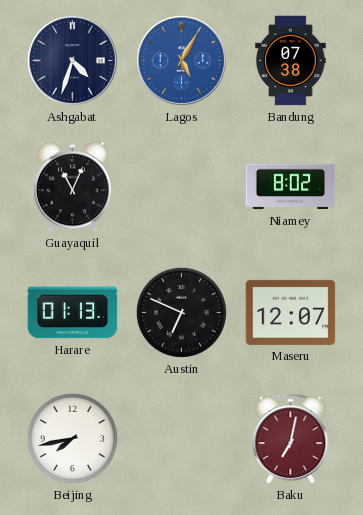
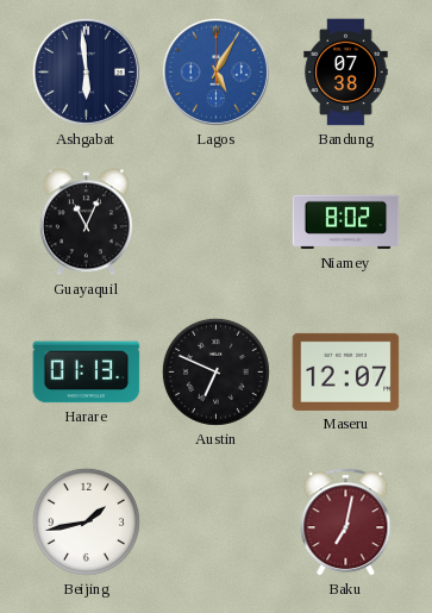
Ashgabat: 4:33 -> 5:59
Beijing: 7:43 -> 1:43
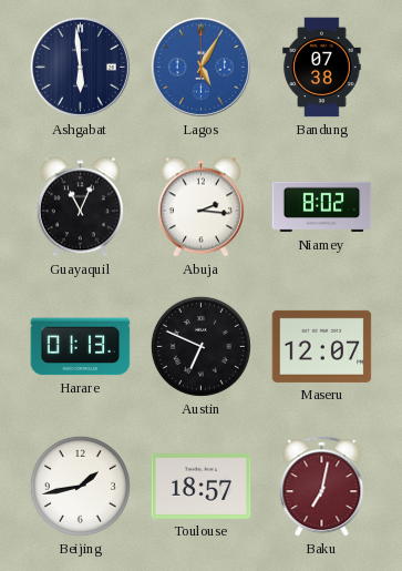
Abuja: none -> 2:16
Toulouse: none -> 18:57
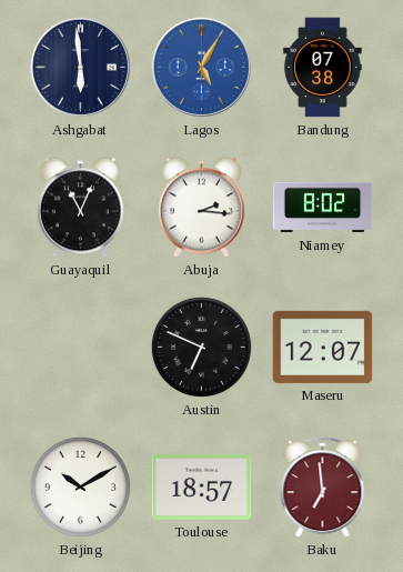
Harare: 01:13 -> none
Beijing: 1:43 -> 10:10
Baku: 7:02 -> 6:59
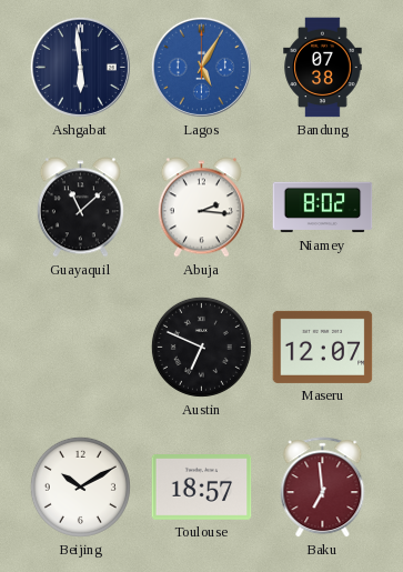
Guayaquil: 11:04 -> 11:08
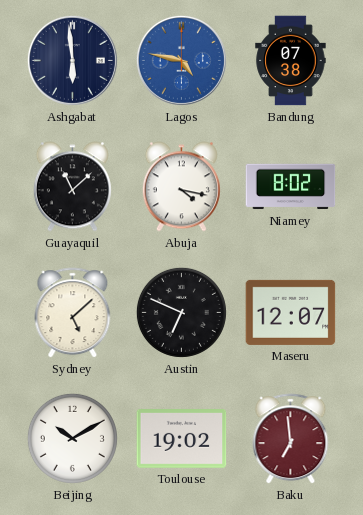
Lagos: 5:05 -> 4:47
Abuja: 2:16 -> 4:17
Sydney: none -> 5:08
Toulouse: 18:57 -> 19:02
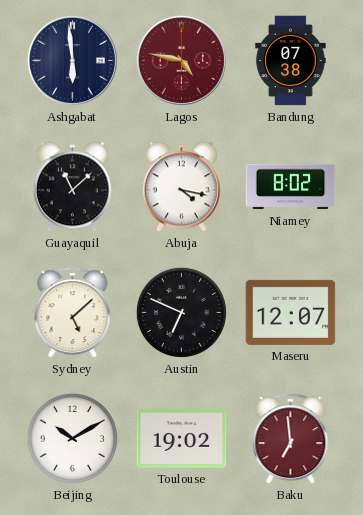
Lagos dial: blue -> burgundy
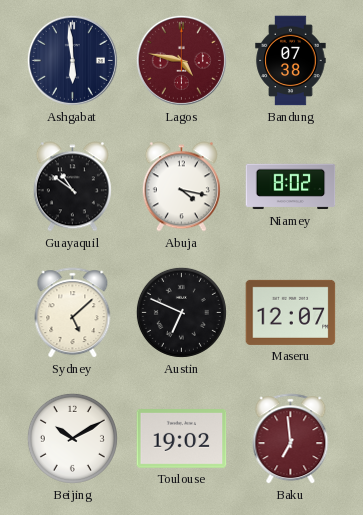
Guayaquil: 11:08 -> 10:51
